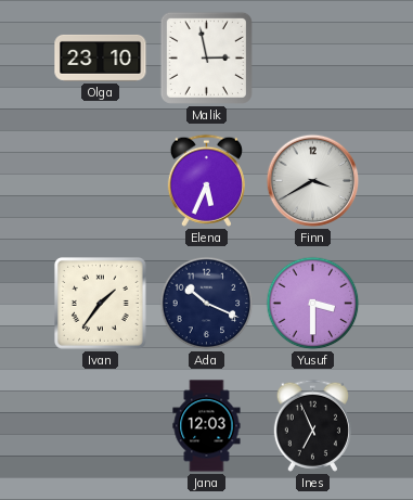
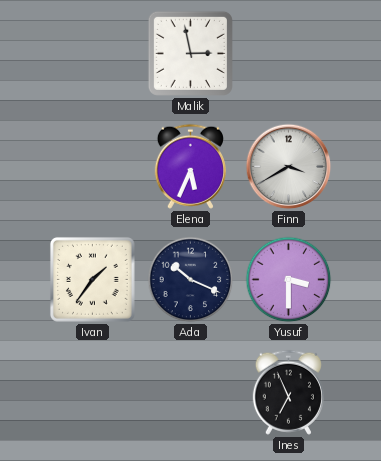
Olga: 23:10 -> none
Jana: 12:03 -> none
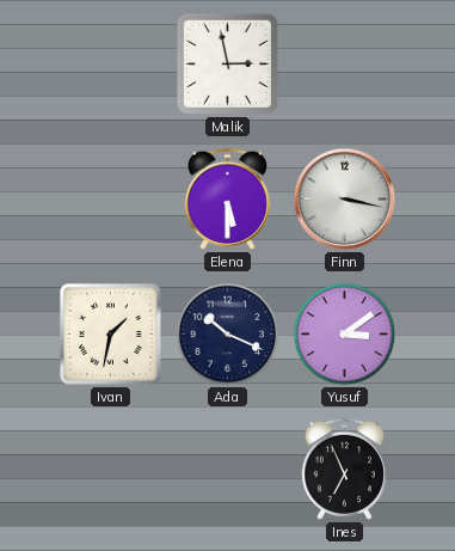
Elena: 5:34 -> 5:30
Finn: 3:40 -> 3:17
Ivan: 1:36 -> 1:32
Yusuf: 3:30 -> 3:09
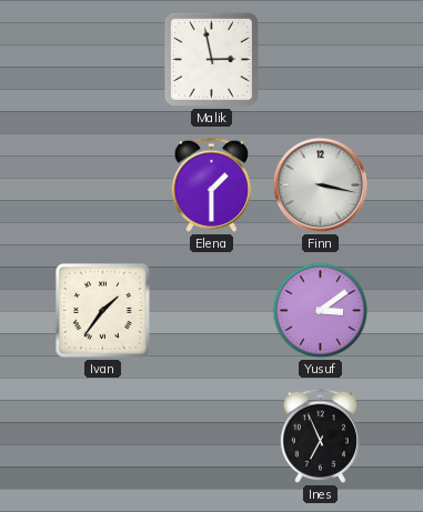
Elena: 5:30 -> 1:30
Ivan: 1:32 -> 1:36
Ada: 10:19 -> none
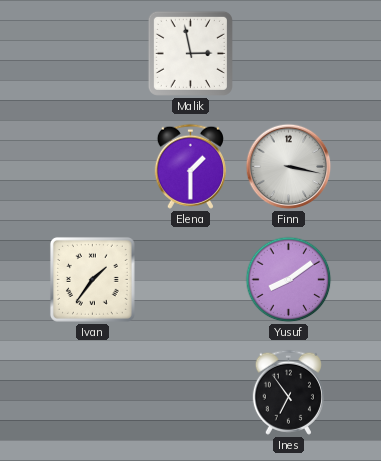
Yusuf: 3:09 -> 8:09
Ines: 6:56 -> 6:54
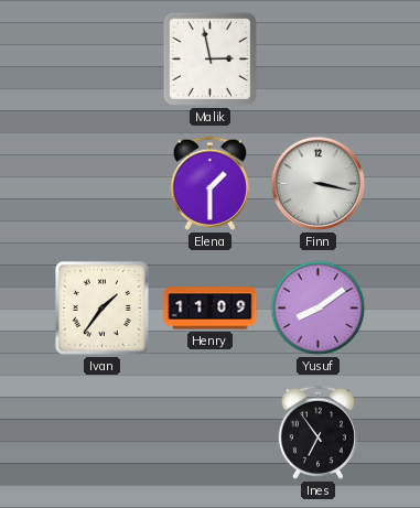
Henry: none -> 11:09
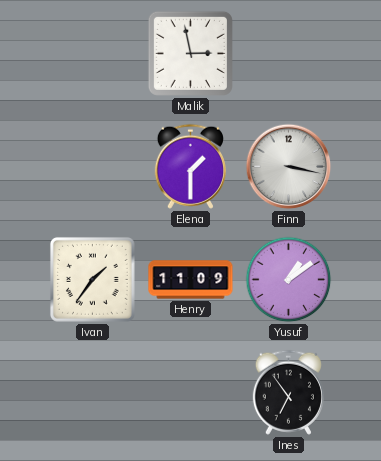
Yusuf: 8:09 -> 1:09
